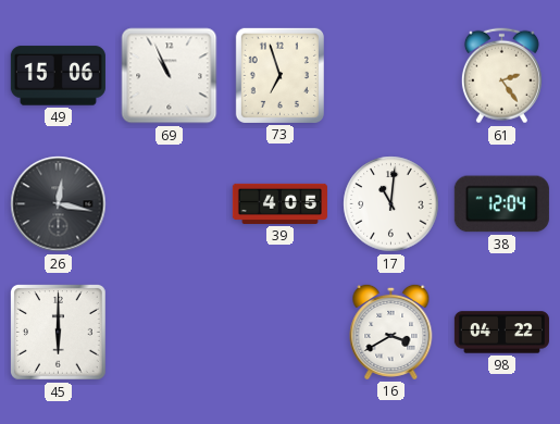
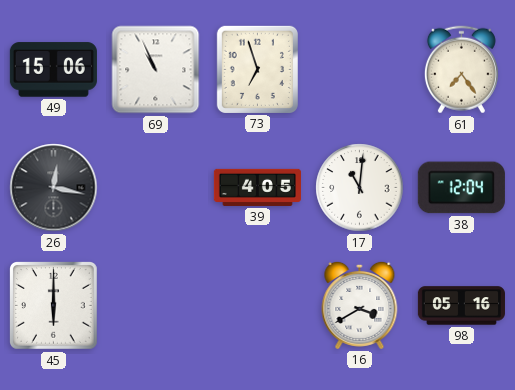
61: 2:24 -> 7:24
98: 04:22 -> 05:16
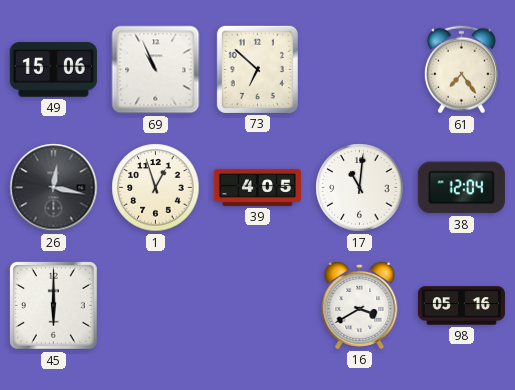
73: 6:57 -> 6:52
1: none -> 12:57
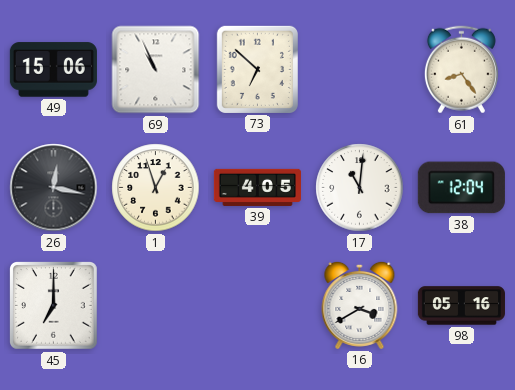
61: 7:24 -> 8:24
45: 6:00 -> 7:00
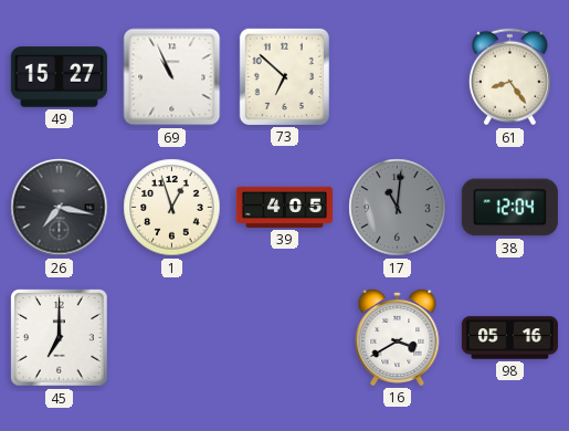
49: 15:06 -> 15:27
26: 12:17 -> 7:17
17 dial: white -> grey
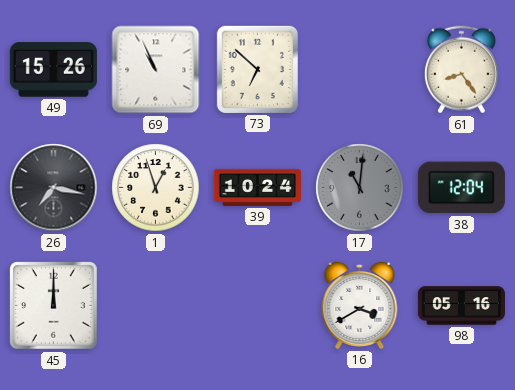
49: 15:27 -> 15:26
39: 4:05 -> 10:24
45: 7:00 -> 12:00
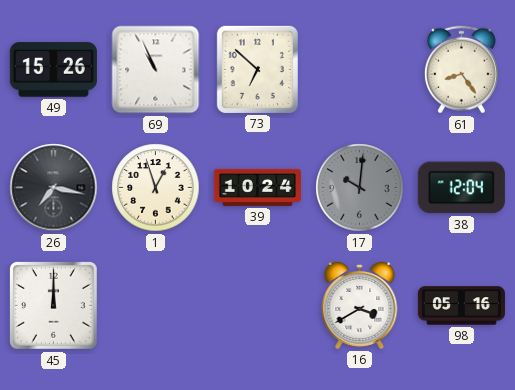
17: 11:01 -> 10:01
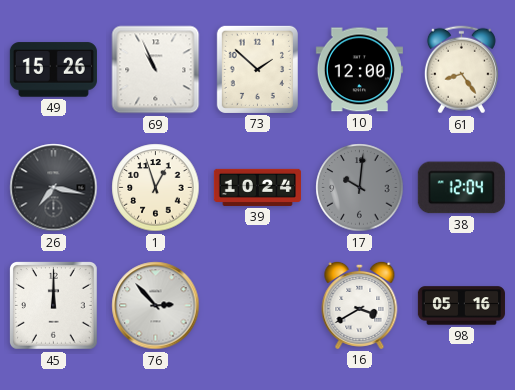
73: 6:52 -> 1:52
10: none -> 12:00
76: none -> 2:53
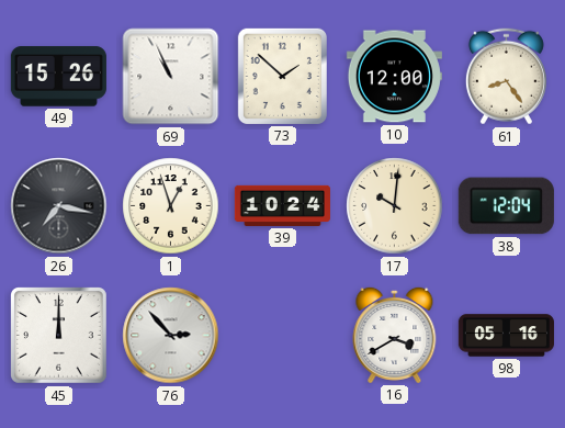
17 dial: grey -> cream
